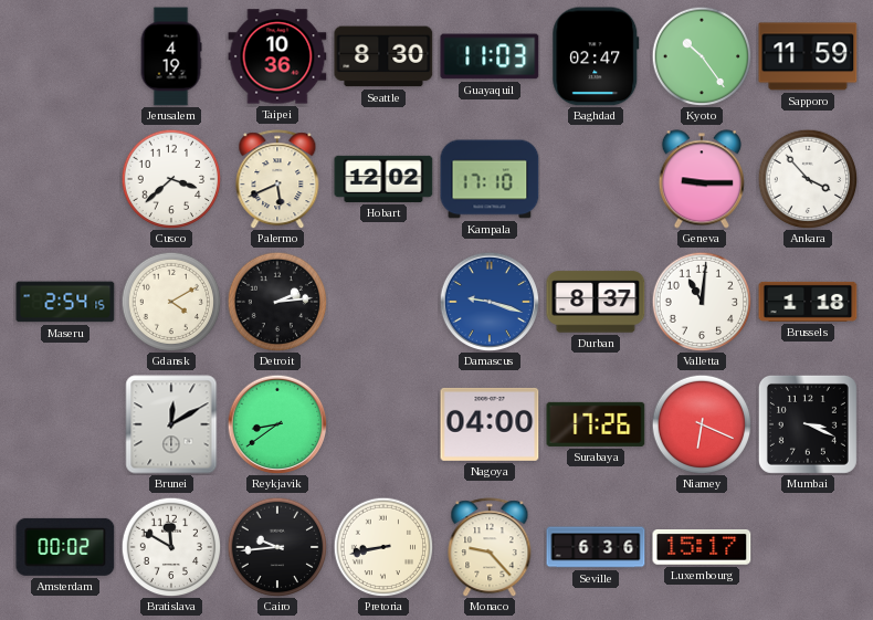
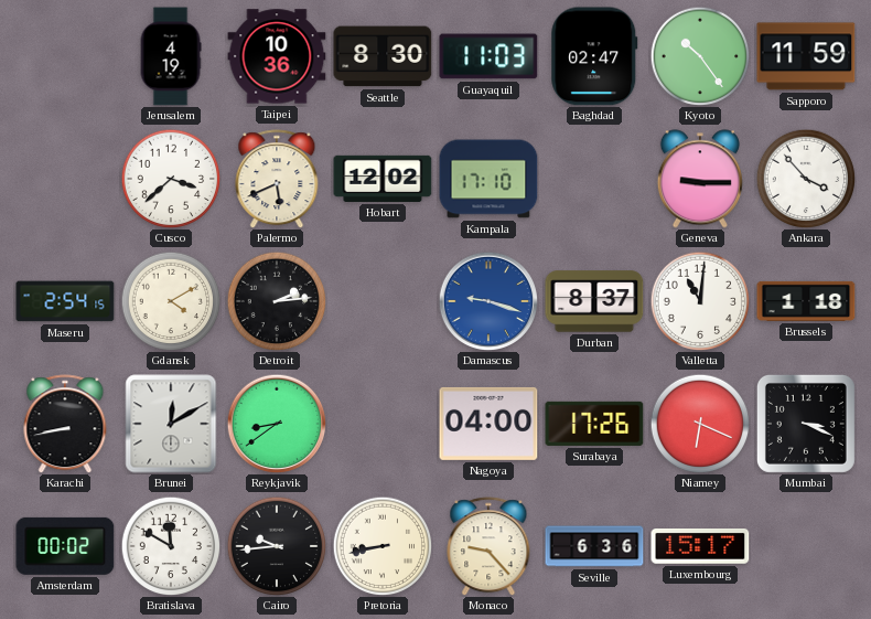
Karachi: none -> 8:43
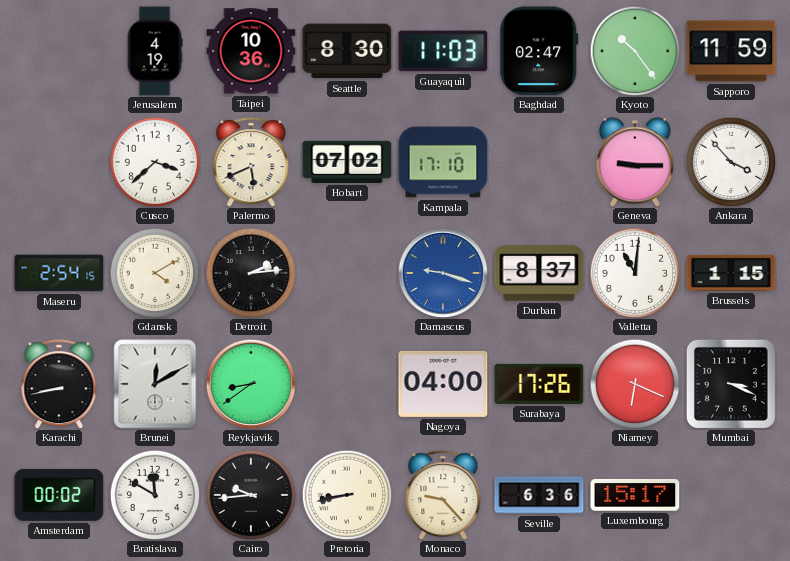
Hobart: 12:02 -> 07:02
Brussels: 1:18 -> 1:15
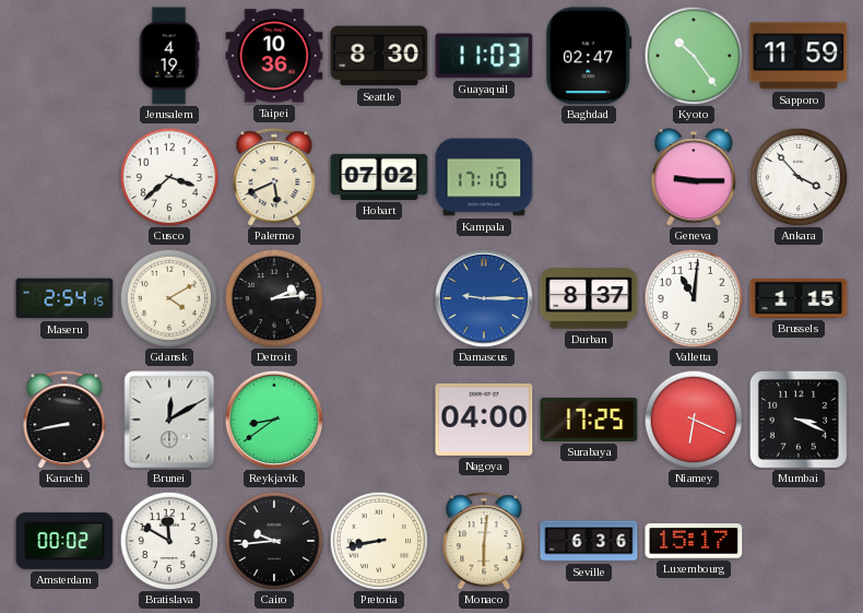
Damascus: 9:18 -> 9:15
Surabaya: 17:26 -> 17:25
Monaco: 9:23 -> 6:01
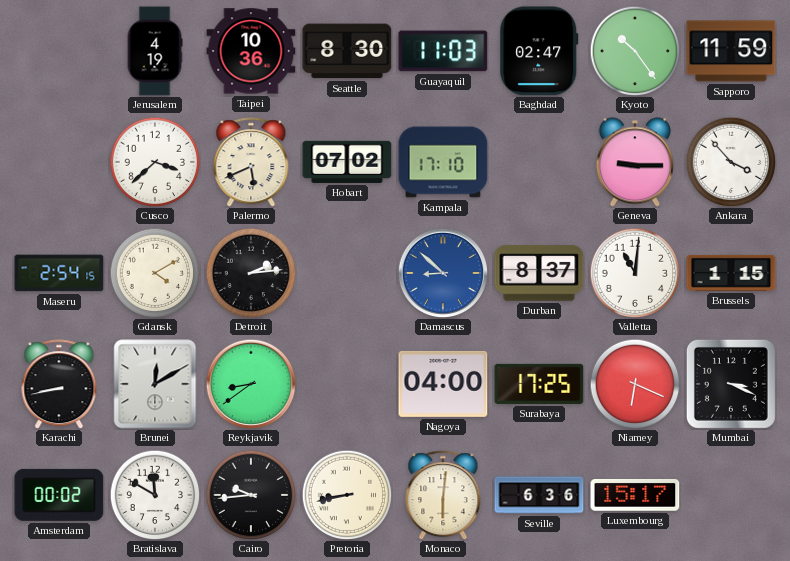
Damascus: 9:15 -> 8:52
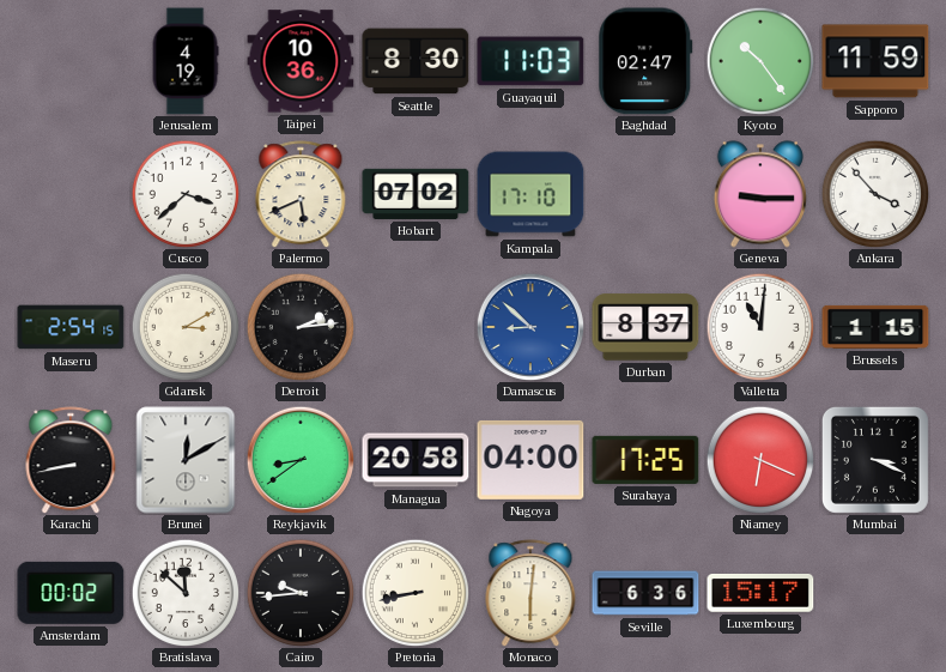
Gdansk: 4:10 -> 3:10
Managua: none -> 20:58
Bratislava: 11:50 -> 11:52
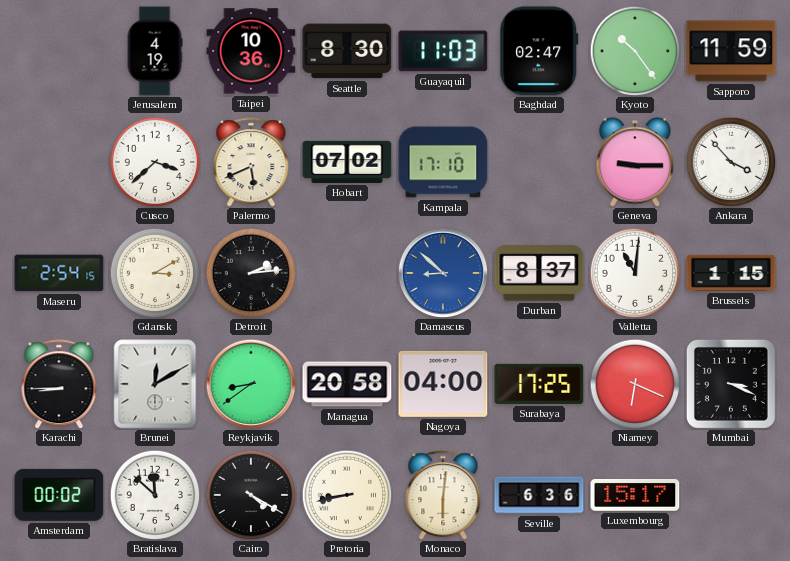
Karachi: 8:43 -> 8:45
Cairo: 9:44 -> 4:20
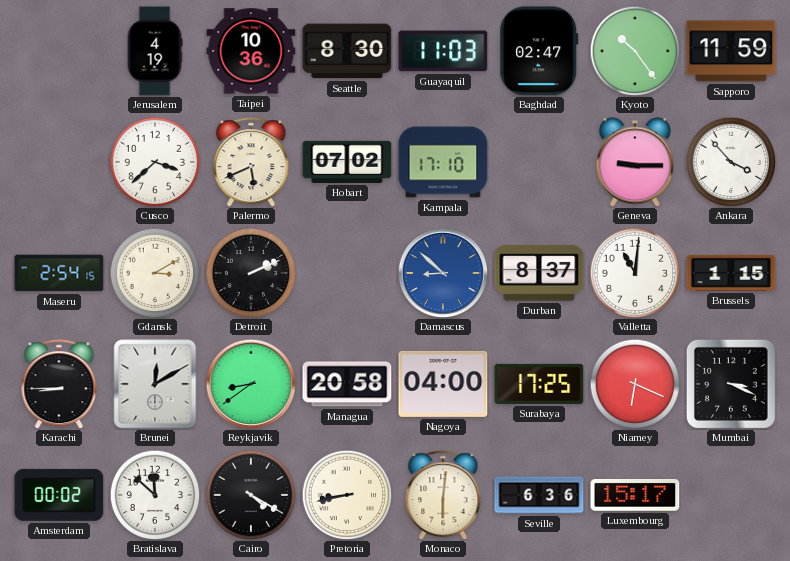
Detroit: 2:14 -> 2:11
